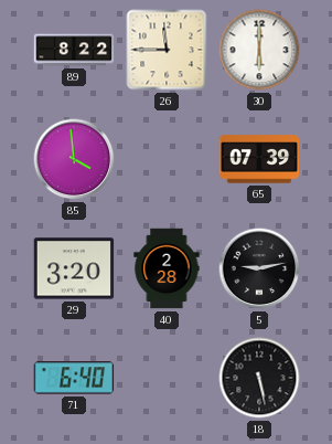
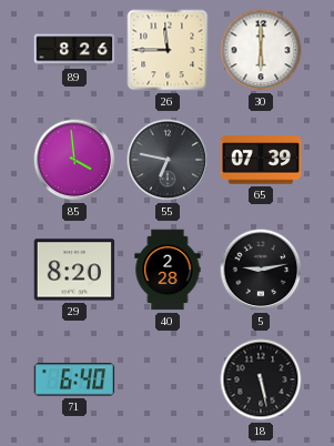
89: 8:22 -> 8:26
55: none -> 6:47
29: 3:20 -> 8:20
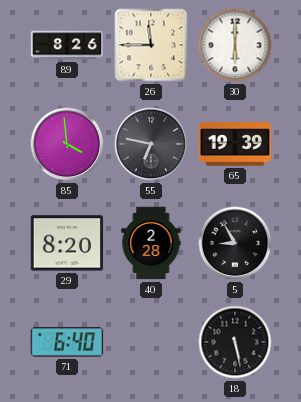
65: 07:39 -> 19:39
5: 9:13 -> 8:55
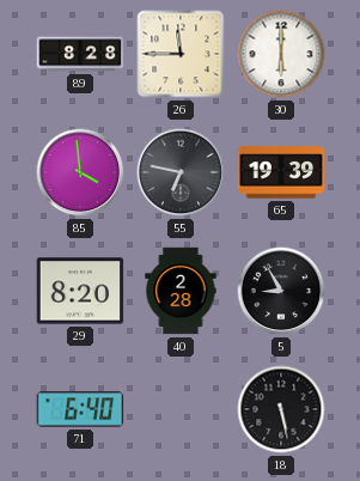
89: 8:26 -> 8:28
